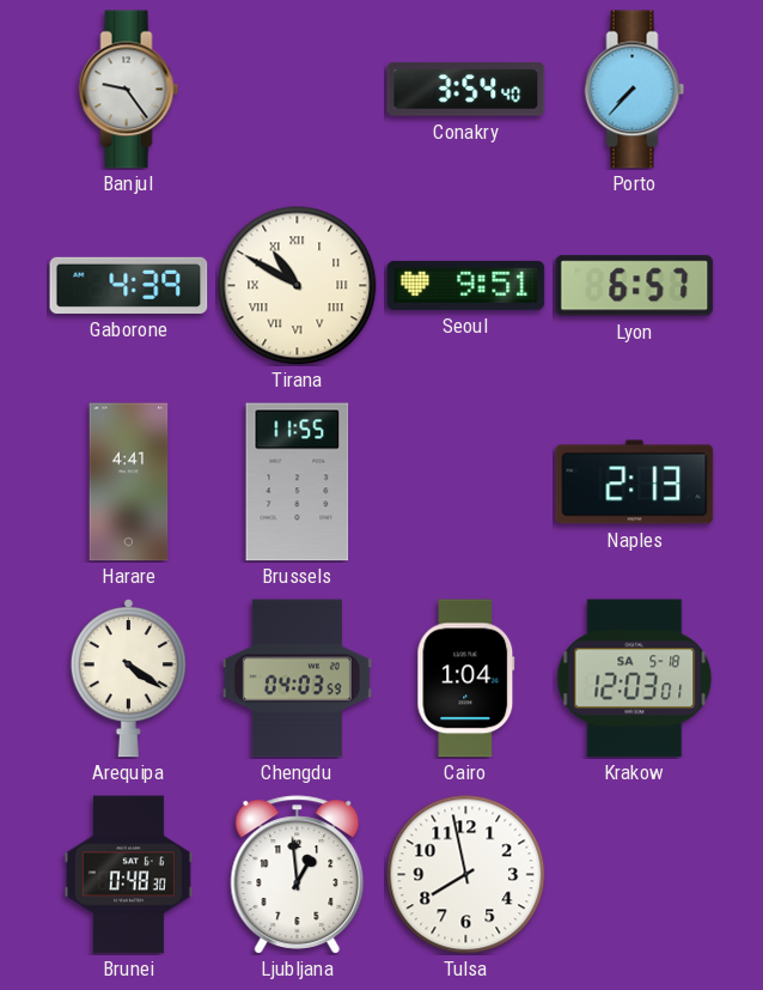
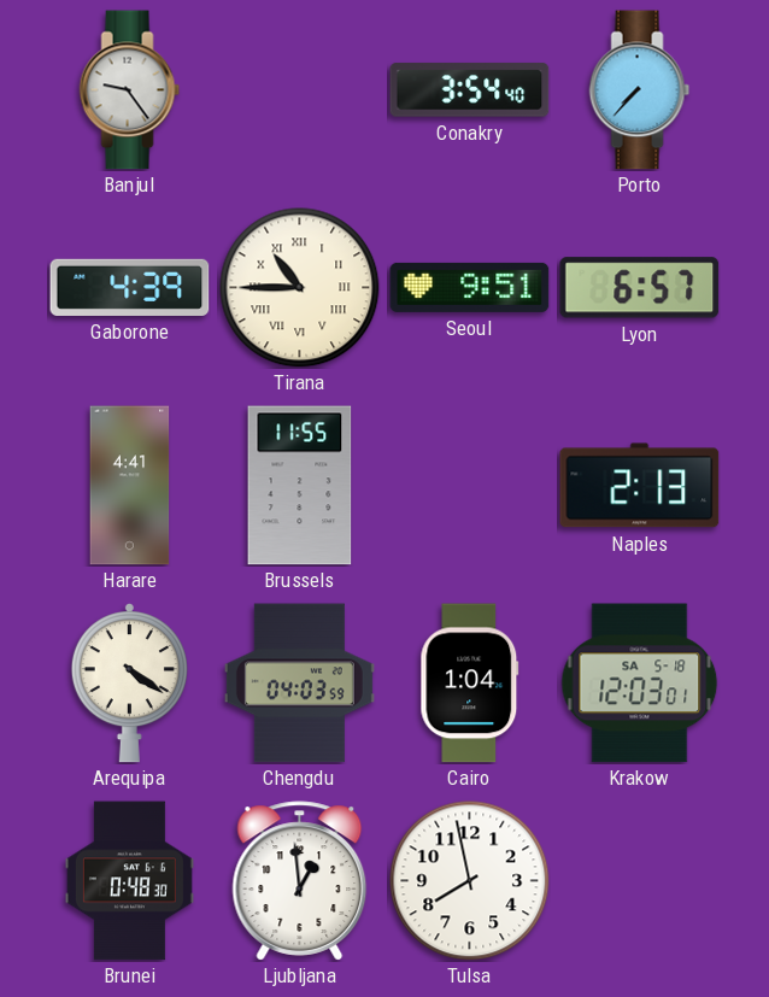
Tirana: 10:50 -> 10:45
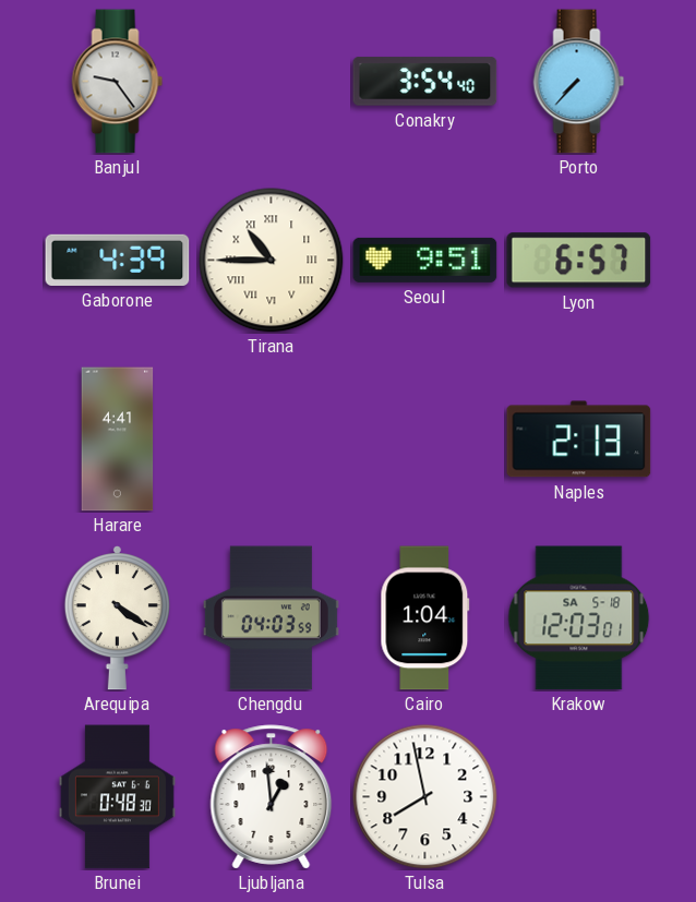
Brussels: 11:55 -> none
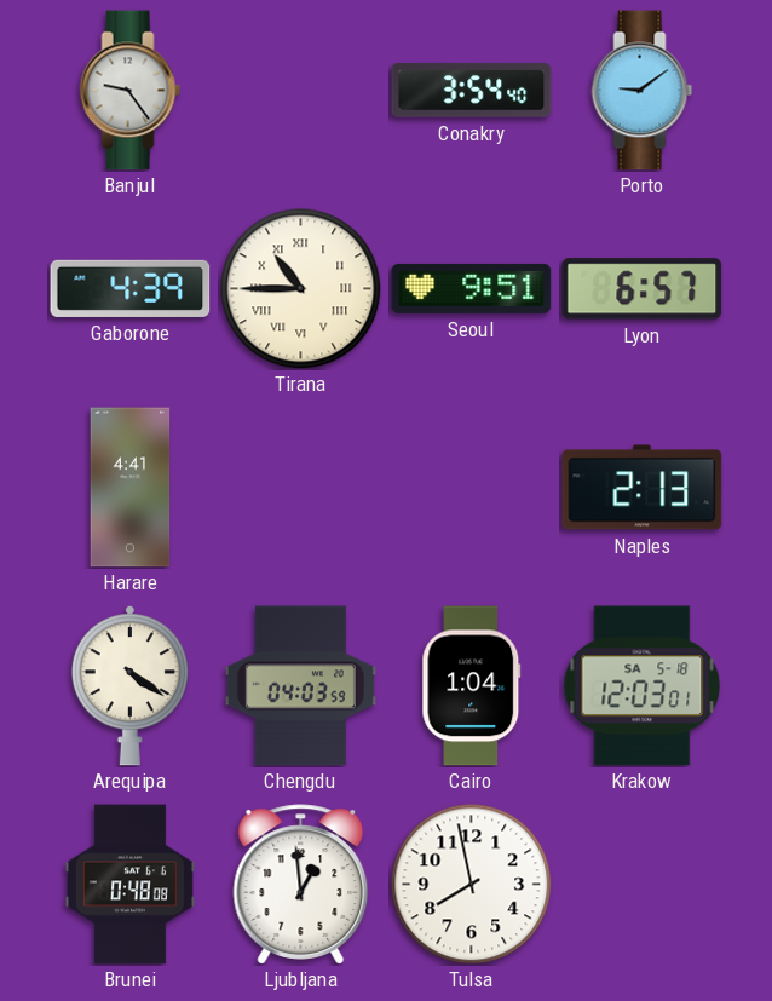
Porto: 7:37 -> 9:09
Brunei: 0:48:30 -> 0:48:08
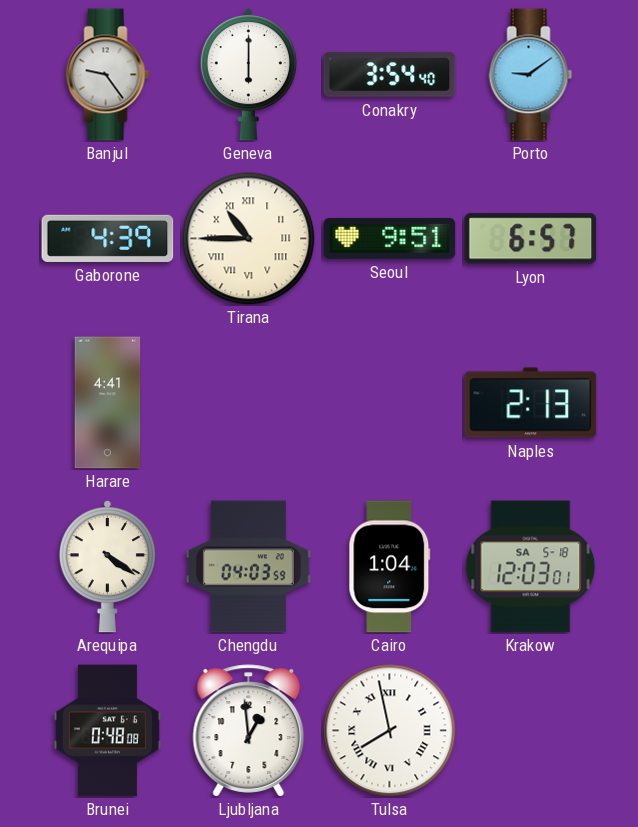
Geneva: none -> 6:00
Tulsa numerals: Arabic -> Roman
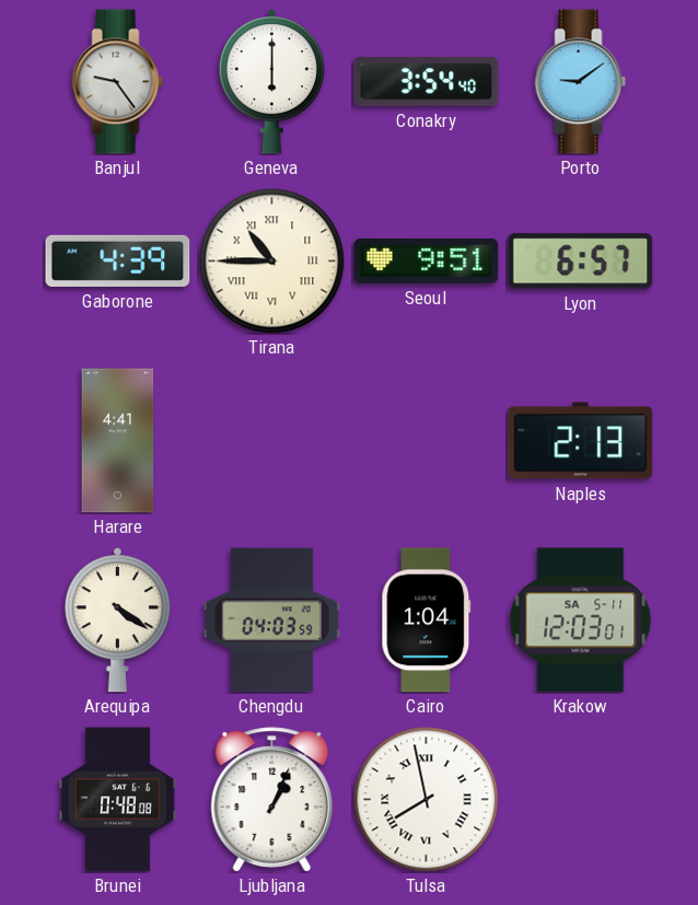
Krakow date: SA 5-18 -> SA 5-11
Ljubljana: 12:59 -> 1:04
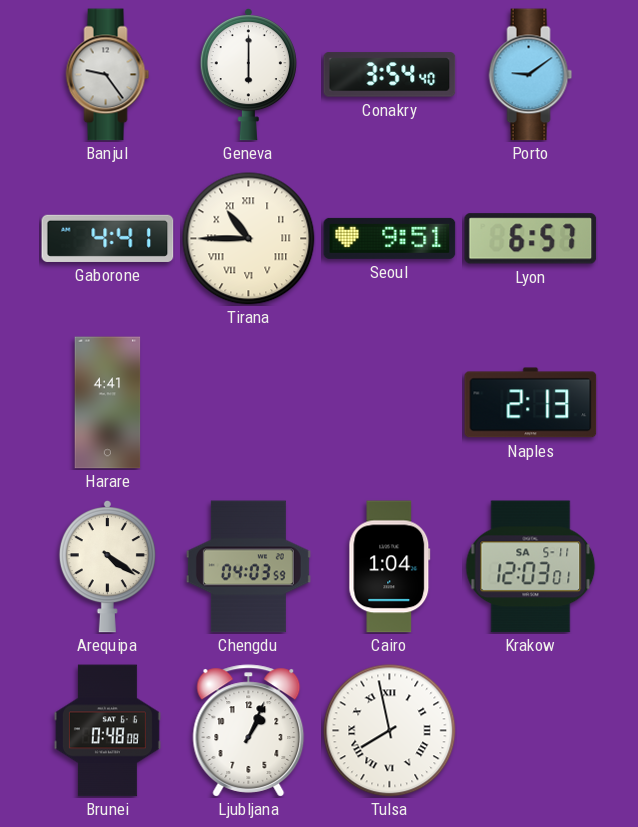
Gaborone: 4:39 -> 4:41
